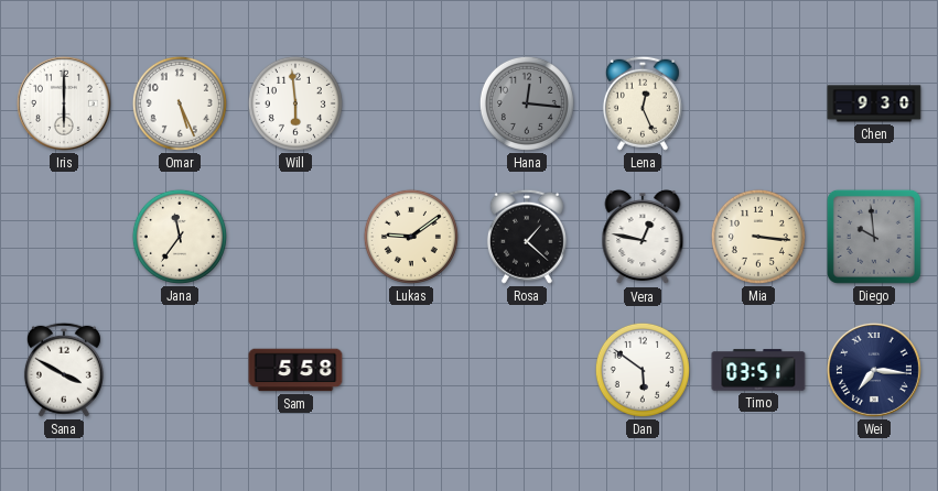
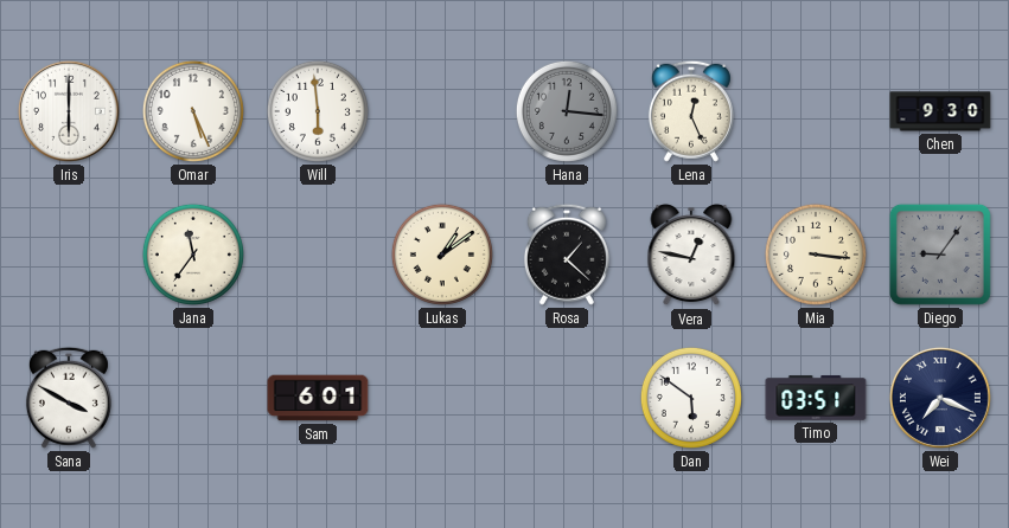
Lukas: 9:09 -> 1:09
Diego: 9:59 -> 9:06
Sam: 5:58 -> 6:01
Wei: 7:16 -> 7:19
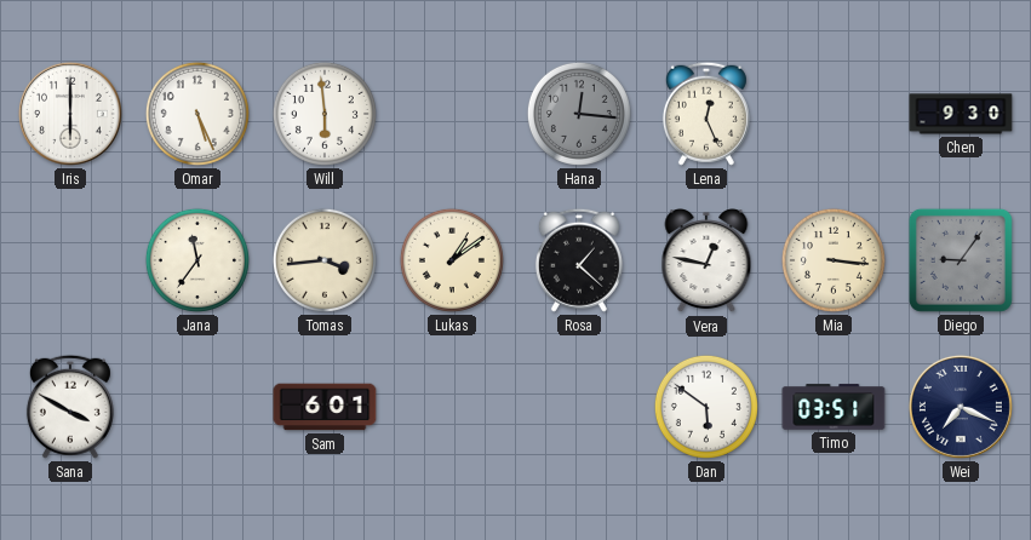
Tomas: none -> 3:44
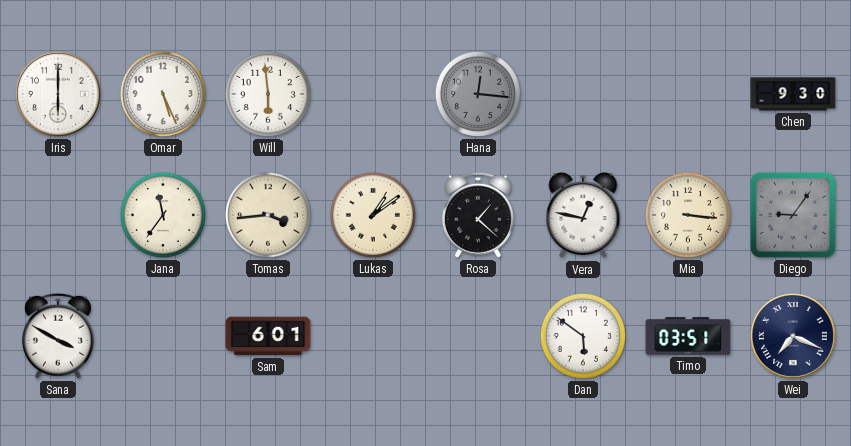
Lena: 12:26 -> none
